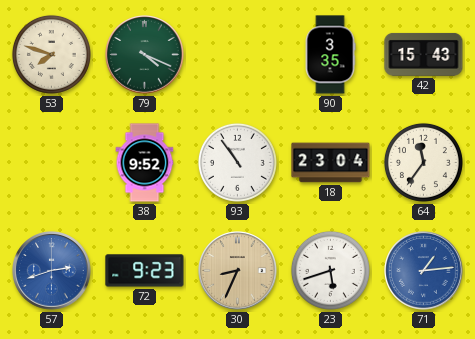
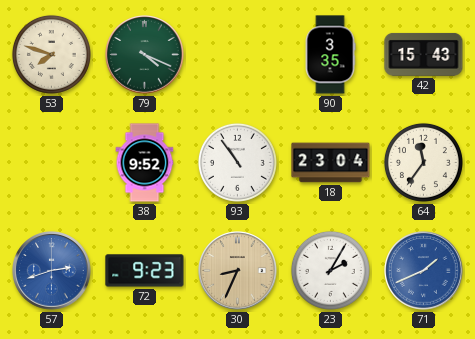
23: 5:42 -> 2:05
71: 1:14 -> 1:41
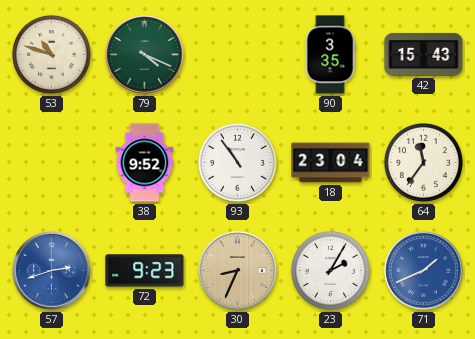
53: 7:48 -> 10:48
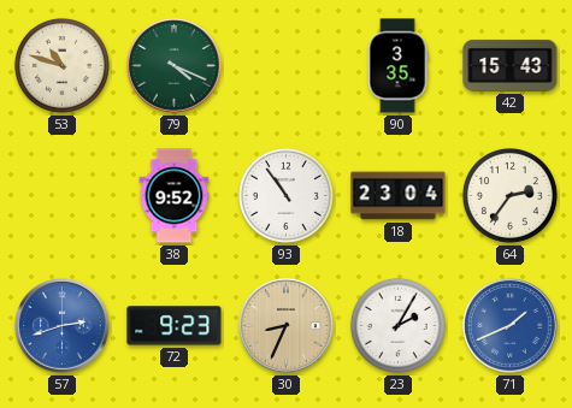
64: 11:36 -> 2:36
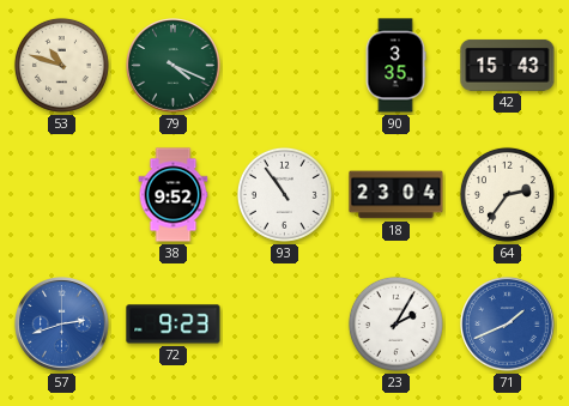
30: 8:34 -> none
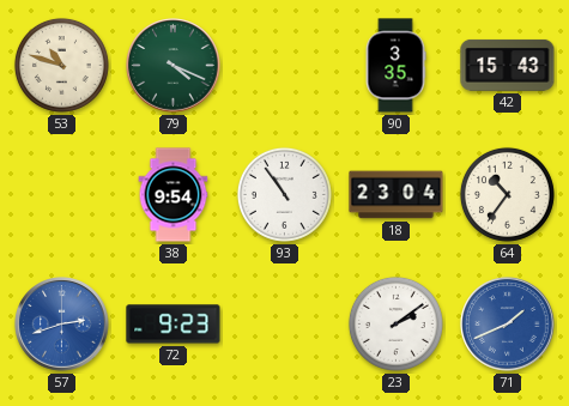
38: 9:52 -> 9:54
64: 2:36 -> 10:36
23: 2:05 -> 2:09
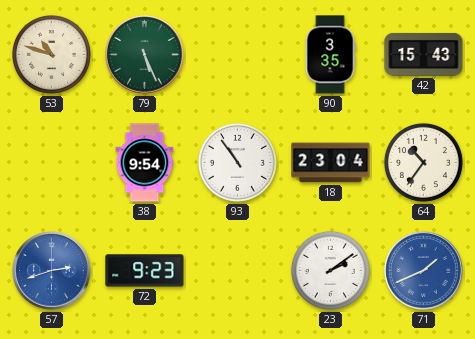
79: 4:19 -> 5:26
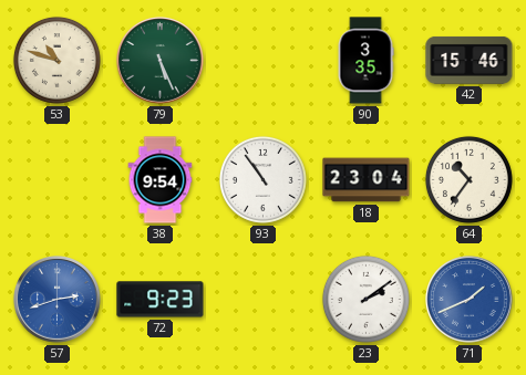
42: 15:43 -> 15:46
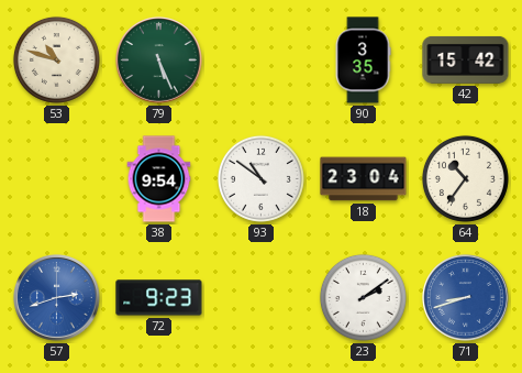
42: 15:46 -> 15:42
93: 10:54 -> 10:51
71: 1:41 -> 8:42
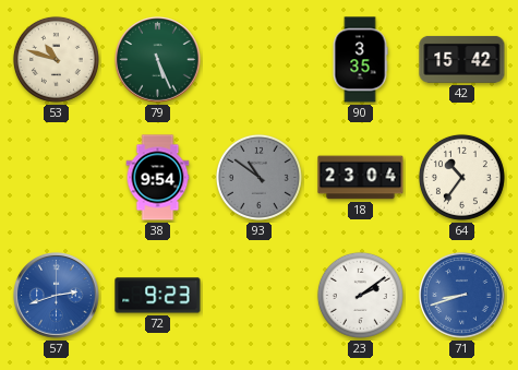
93 dial: white -> grey
